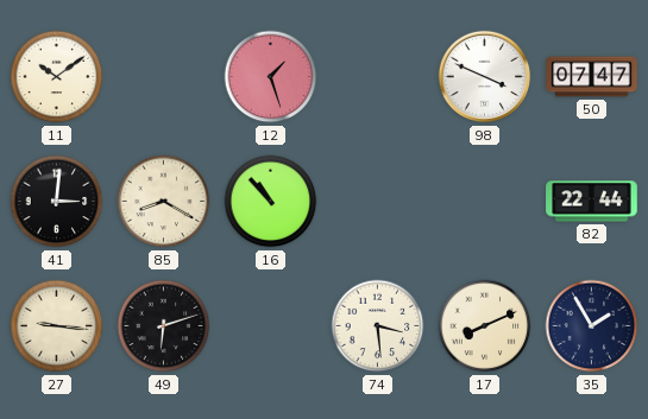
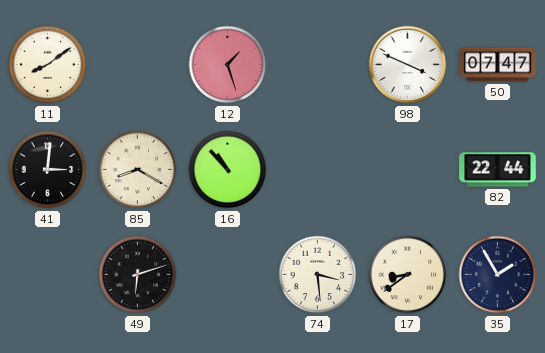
11: 10:09 -> 8:09
27: 9:16 -> none
17: 8:11 -> 8:39
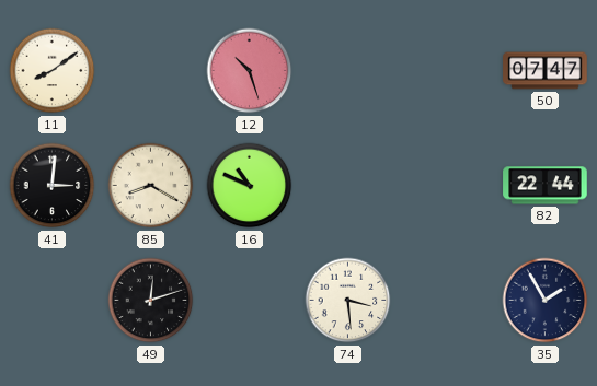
12: 1:27 -> 10:27
98: 3:49 -> none
16: 10:53 -> 10:49
49: 6:12 -> 12:12
17: 8:39 -> none
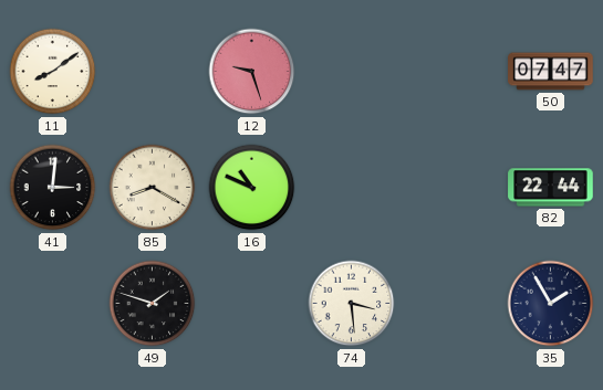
12: 10:27 -> 9:27
49: 12:12 -> 1:48
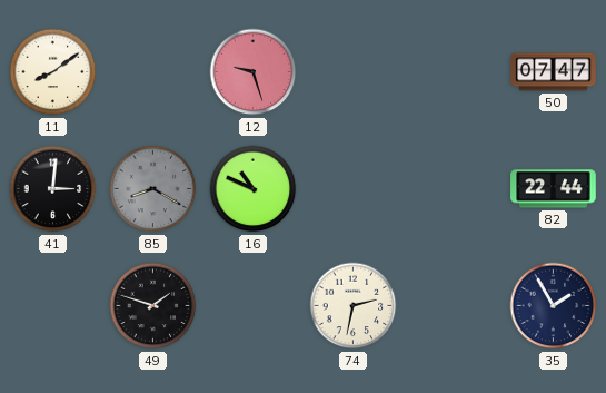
85 dial: cream -> grey
74: 3:29 -> 2:32
